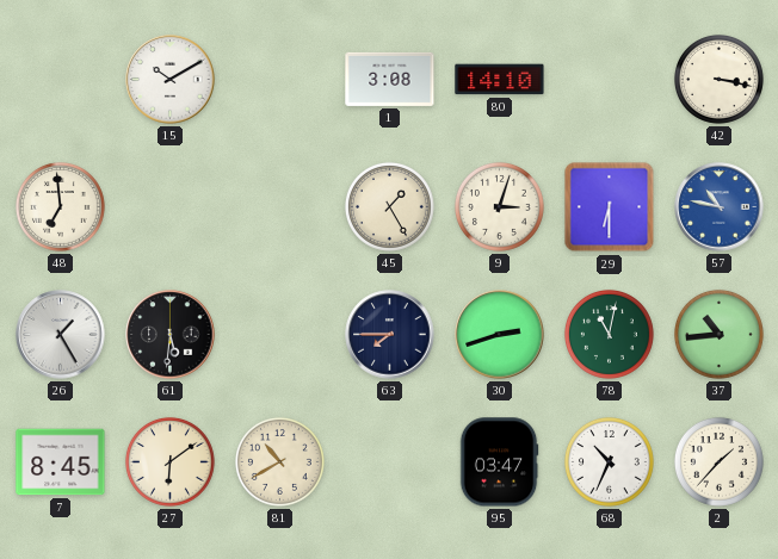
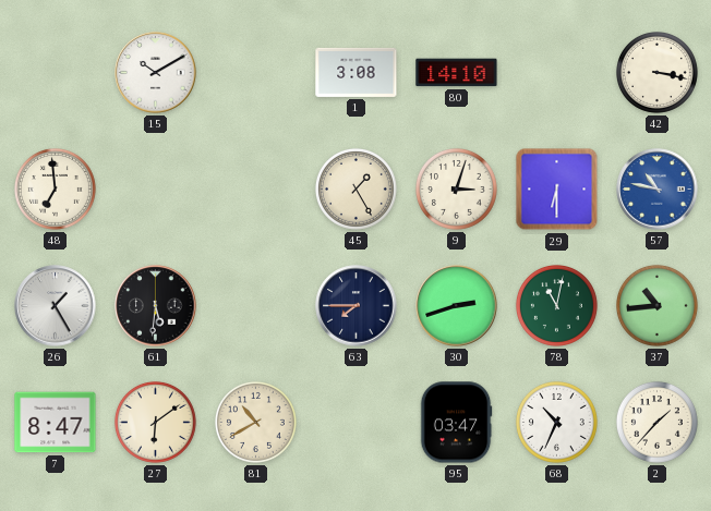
7: 8:45 -> 8:47
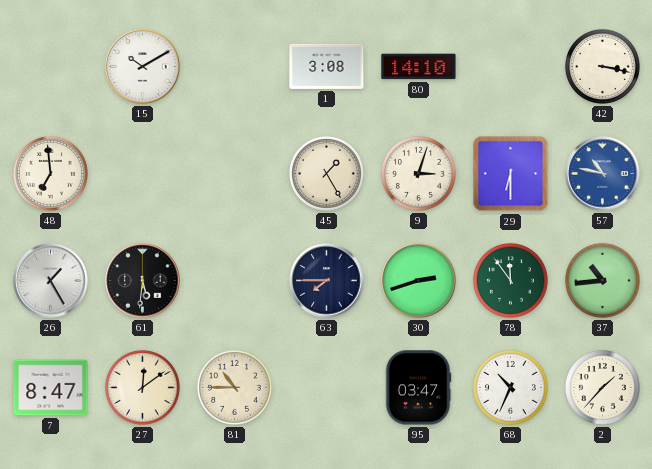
78: 11:02 -> 11:54
27: 6:09 -> 12:09
81: 10:40 -> 10:45
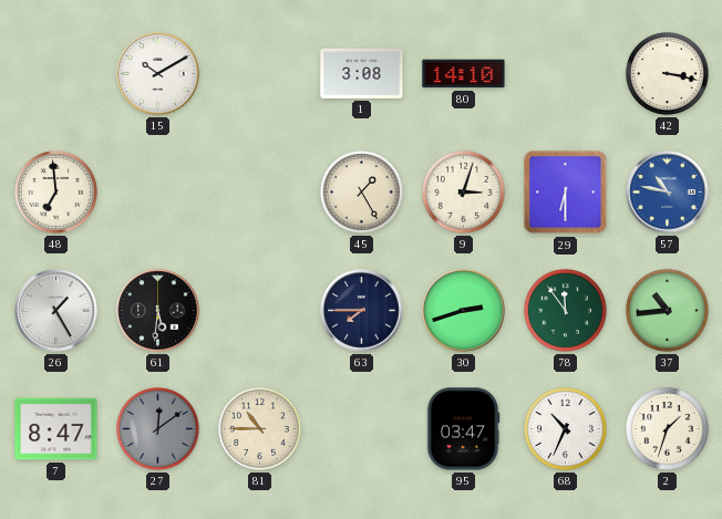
27 dial: cream -> grey
2: 1:37 -> 1:33
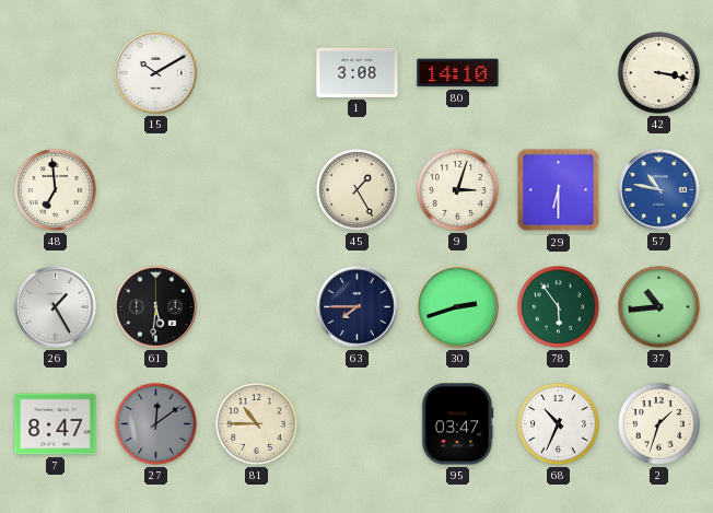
78: 11:54 -> 5:54
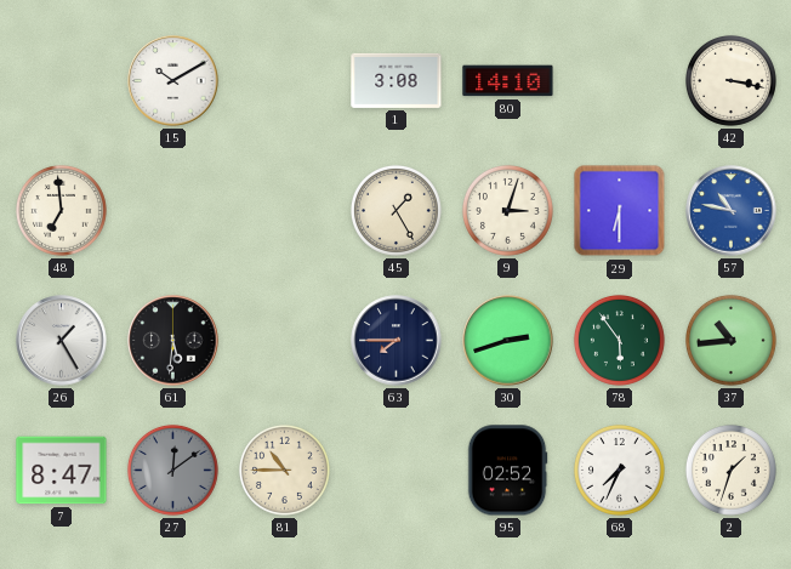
95: 03:47 -> 02:52
68: 10:34 -> 7:34
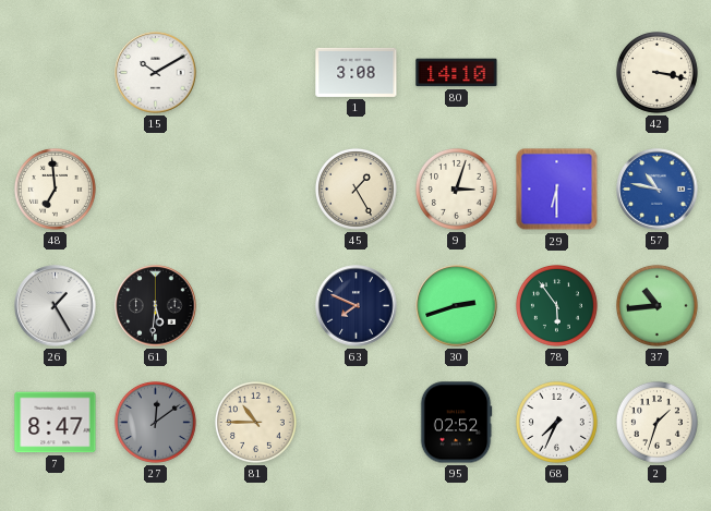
63: 7:45 -> 7:49
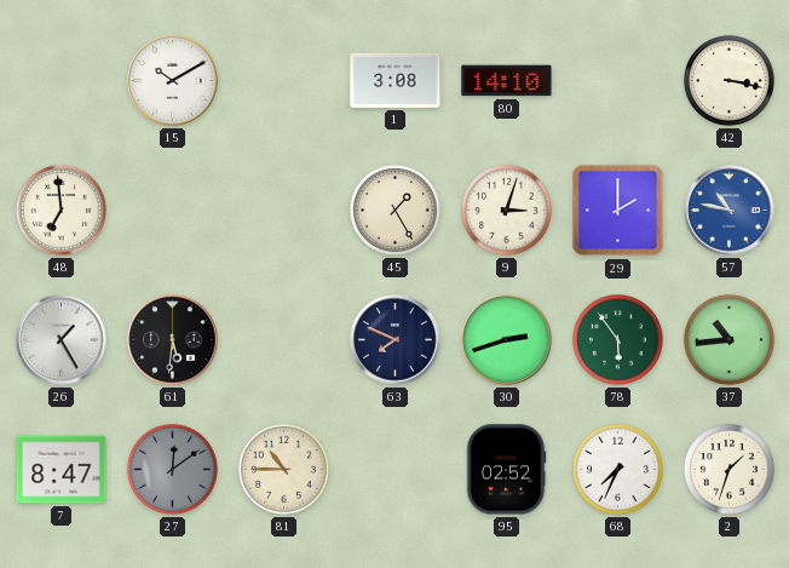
29: 6:30 -> 2:00
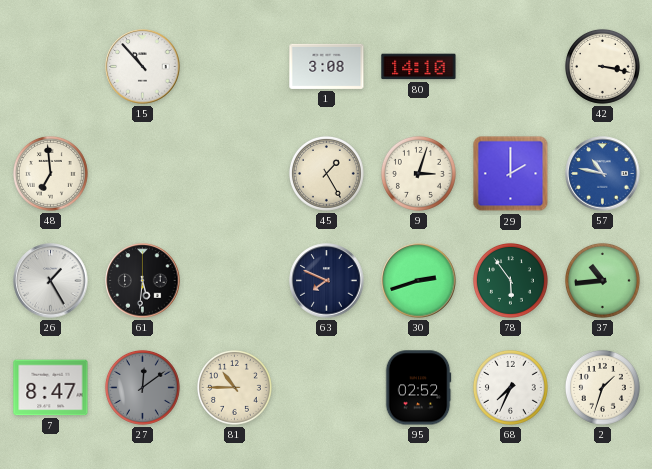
15: 10:10 -> 10:53
